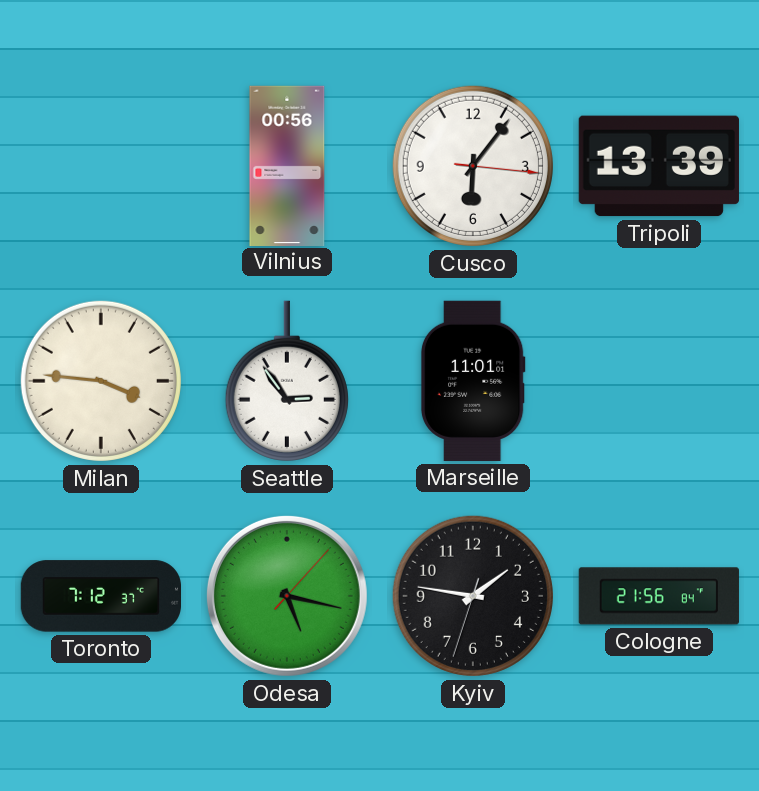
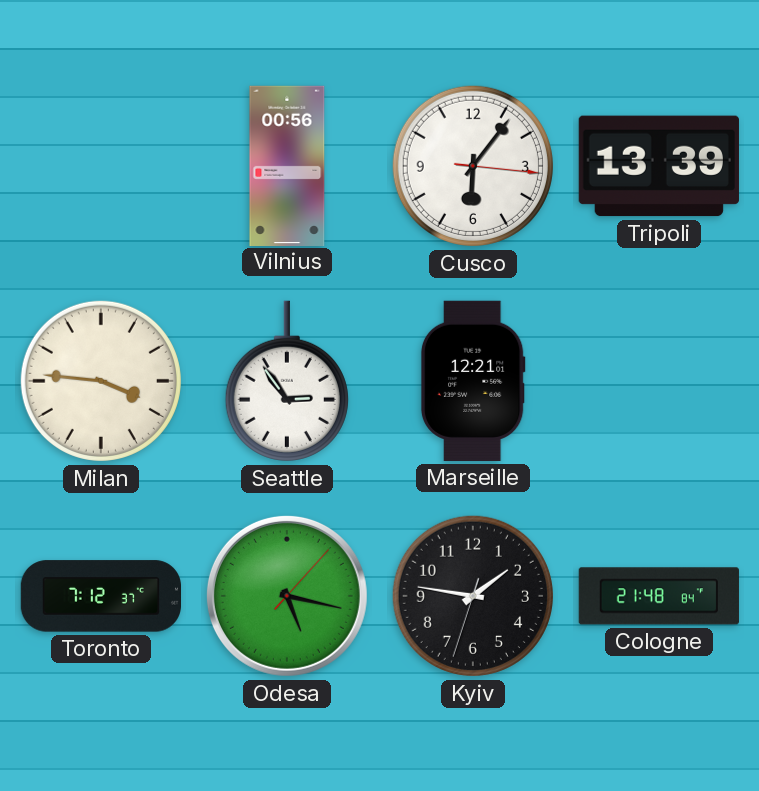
Marseille: 11:01 -> 12:21
Cologne: 21:56 -> 21:48
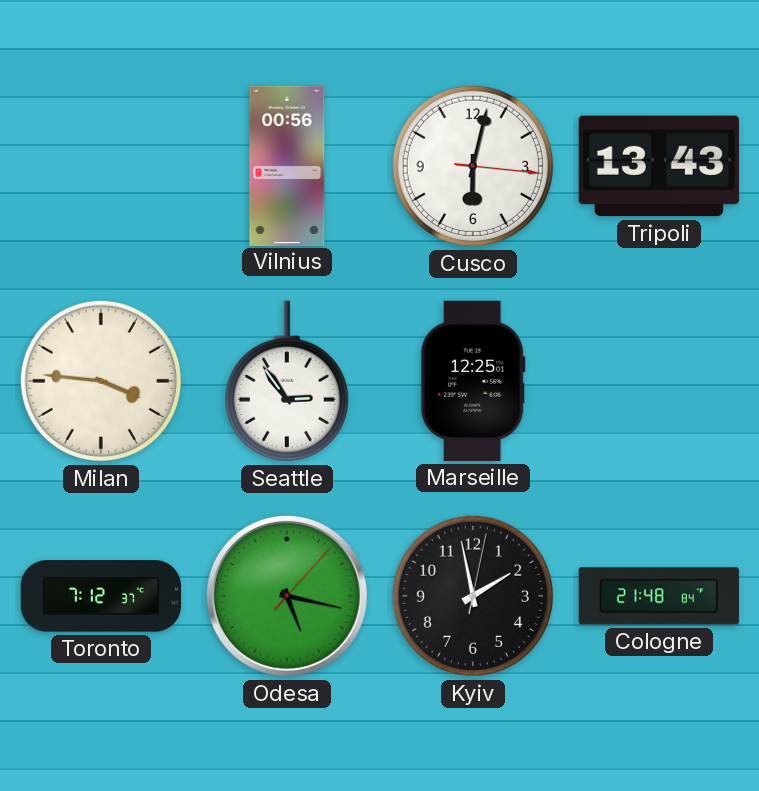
Cusco: 6:06 -> 6:02
Tripoli: 13:39 -> 13:43
Marseille: 12:21 -> 12:25
Kyiv: 1:46 -> 1:58
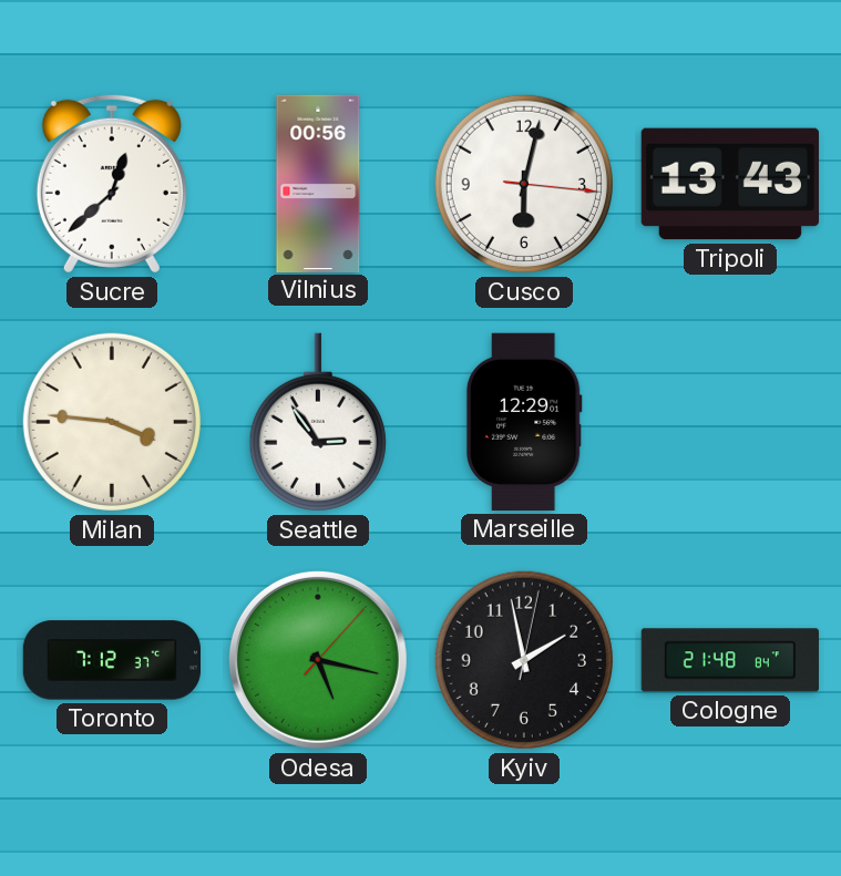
Sucre: none -> 12:38
Marseille: 12:25 -> 12:29
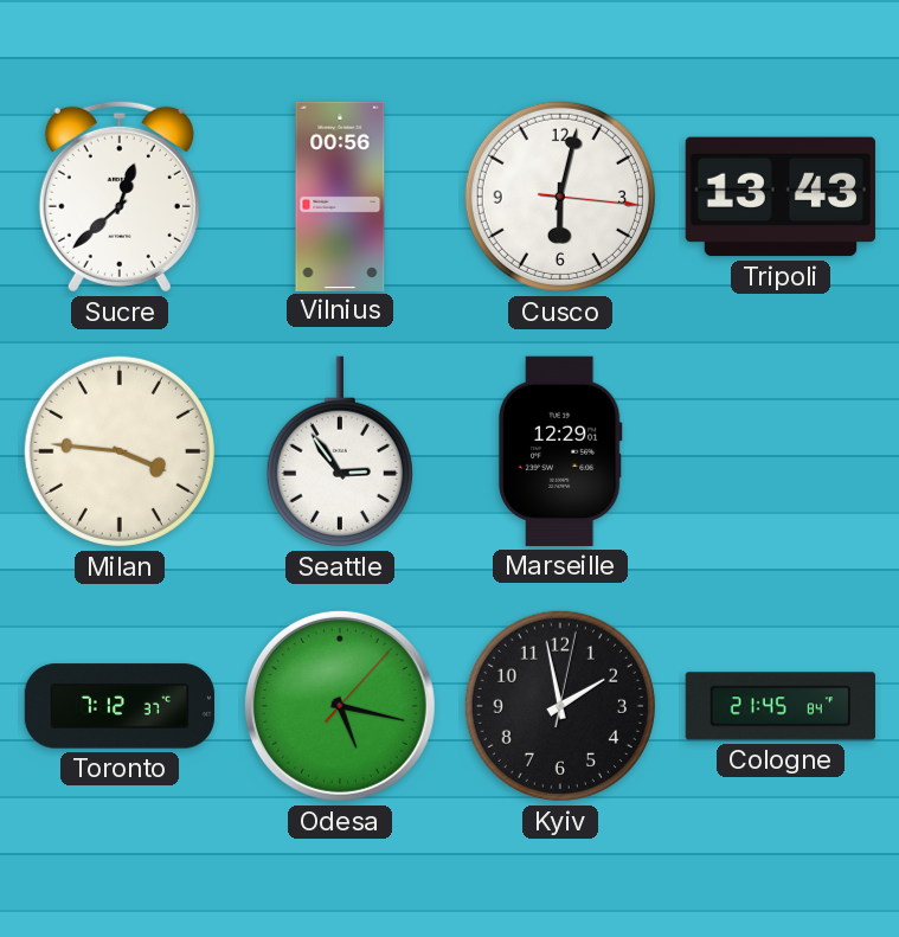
Cologne: 21:48 -> 21:45
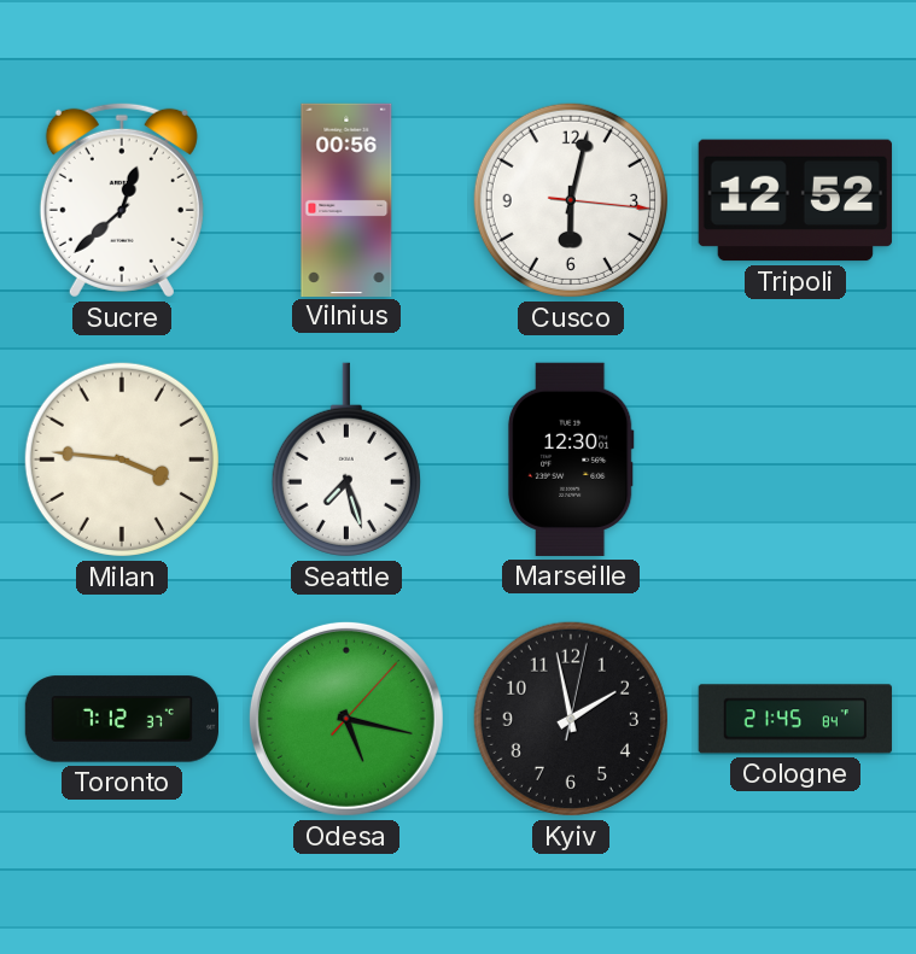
Tripoli: 13:43 -> 12:52
Seattle: 2:54 -> 7:27
Marseille: 12:29 -> 12:30
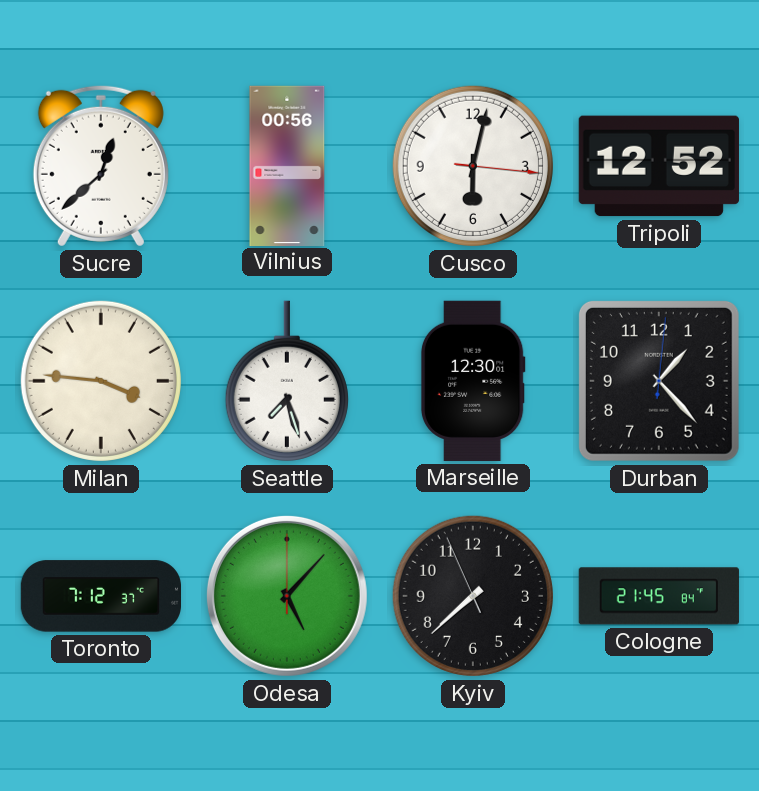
Durban: none -> 1:23
Odesa: 5:17 -> 5:07
Kyiv: 1:58 -> 7:37
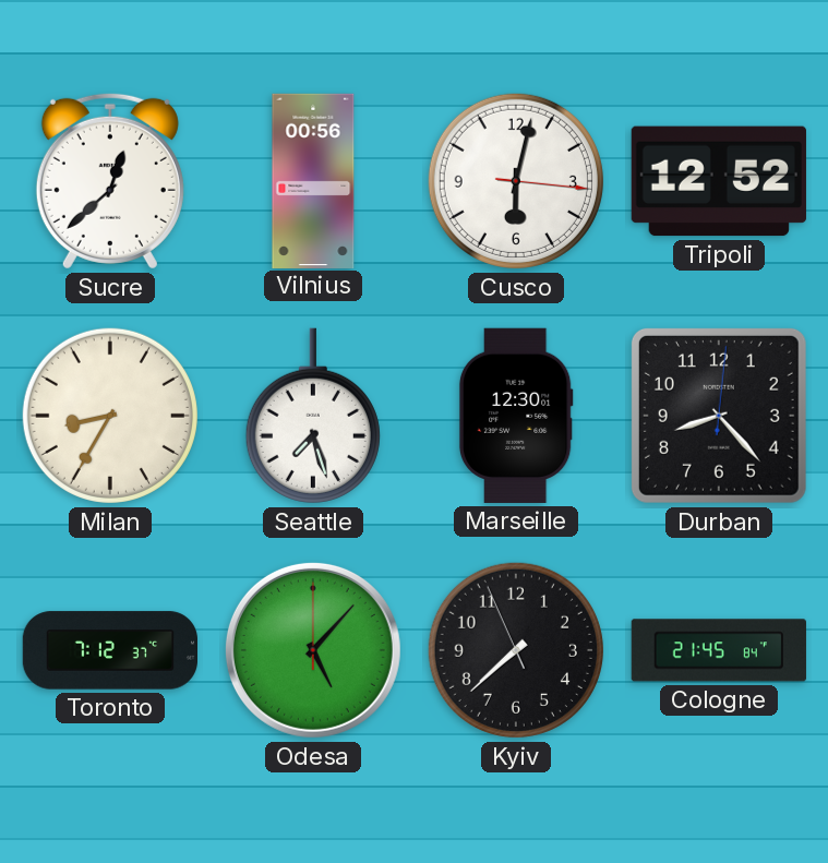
Milan: 3:46 -> 8:35
Durban: 1:23 -> 8:23
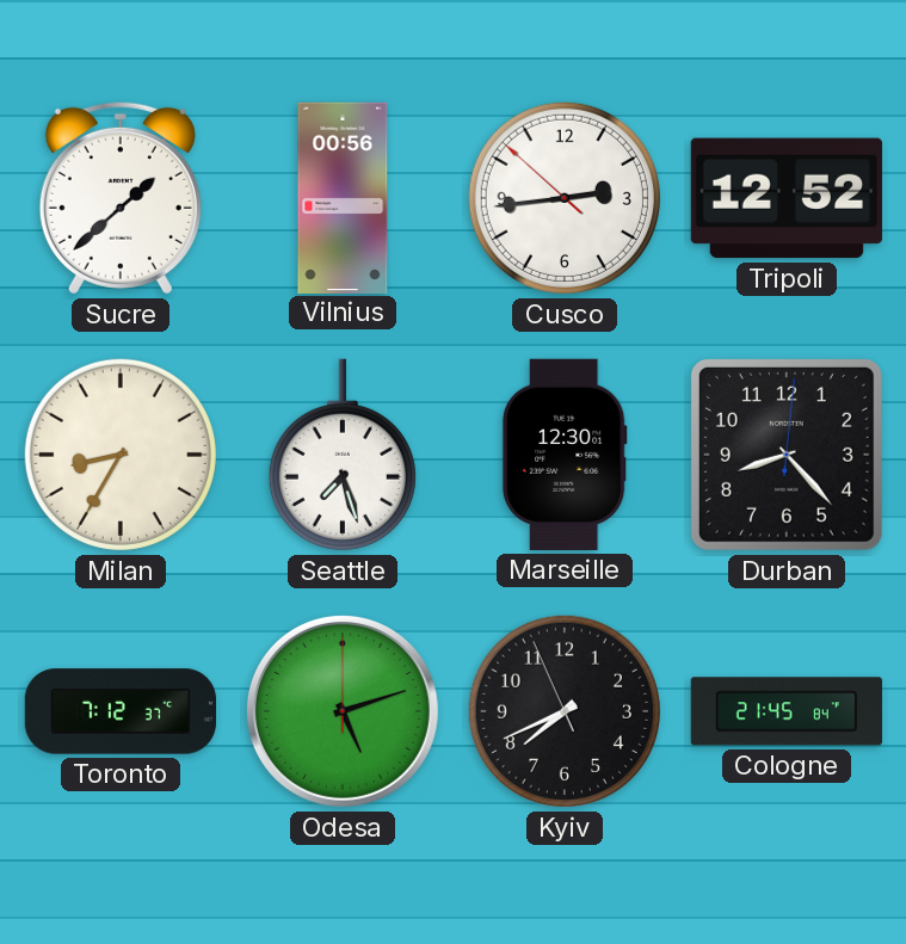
Sucre: 12:38 -> 1:38
Cusco: 6:02 -> 2:43
Odesa: 5:07 -> 5:12
Kyiv: 7:37 -> 7:40
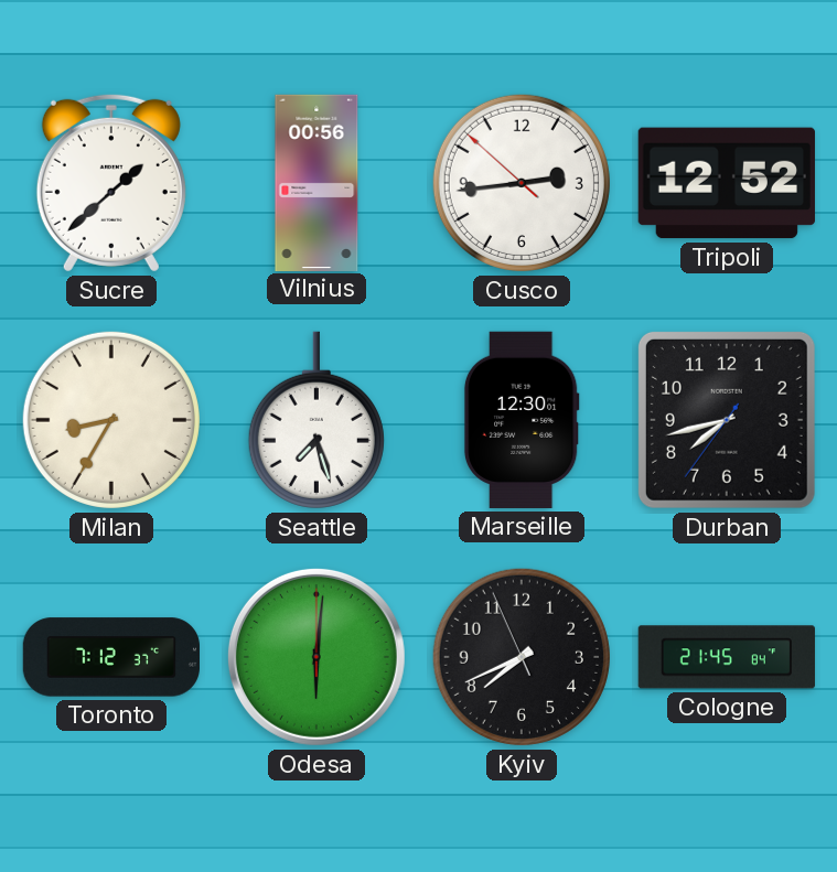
Durban: 8:23 -> 7:42
Odesa: 5:12 -> 6:01
